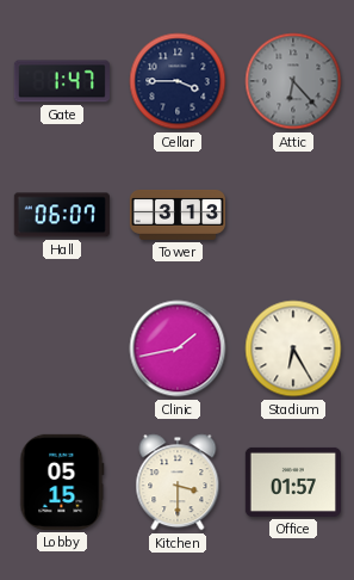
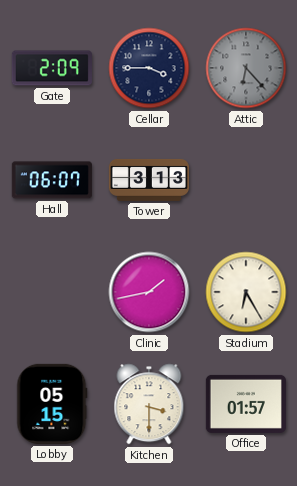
Gate: 1:47 -> 2:09
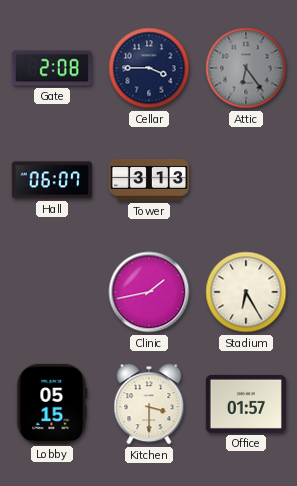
Gate: 2:09 -> 2:08
Attic: 6:23 -> 6:24
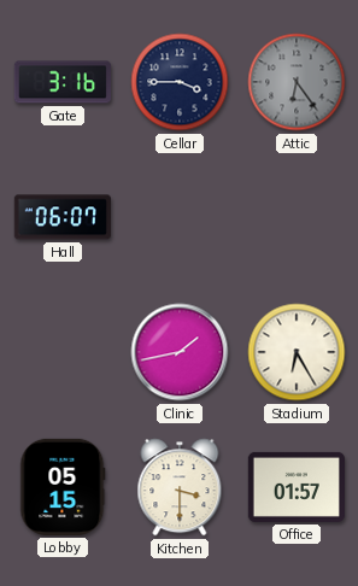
Gate: 2:08 -> 3:16
Tower: 3:13 -> none
